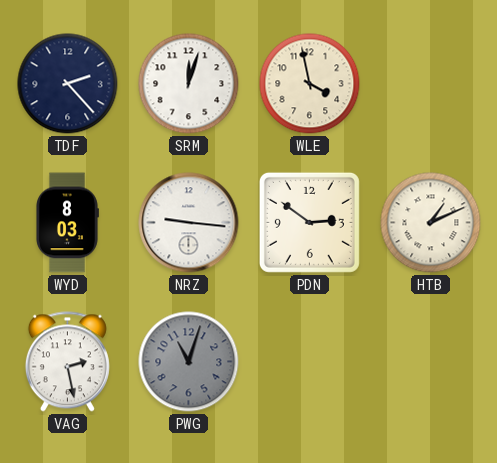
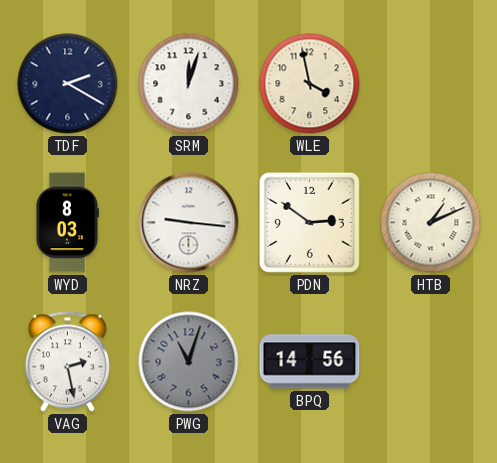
TDF: 2:23 -> 2:20
BPQ: none -> 14:56
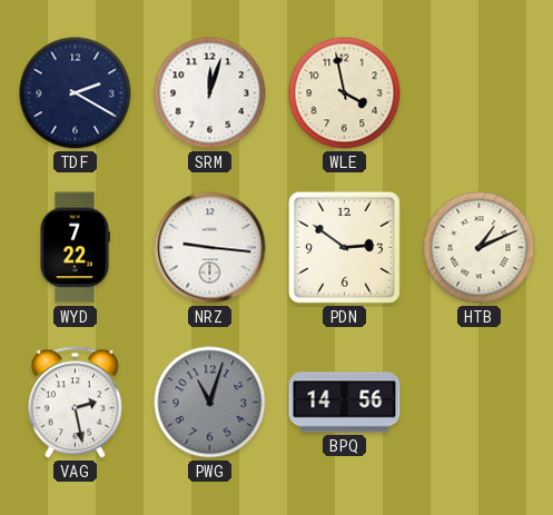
WYD: 8:03 -> 7:22
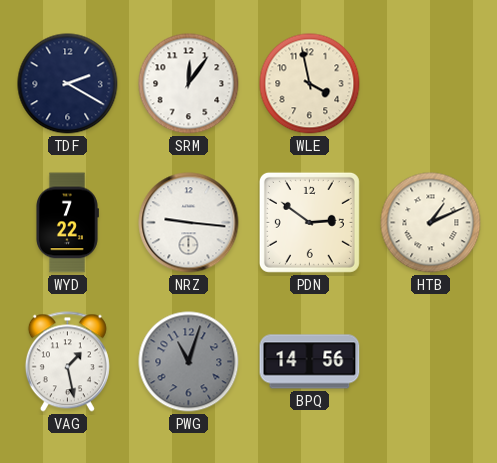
SRM: 12:03 -> 12:06
VAG: 2:28 -> 1:28
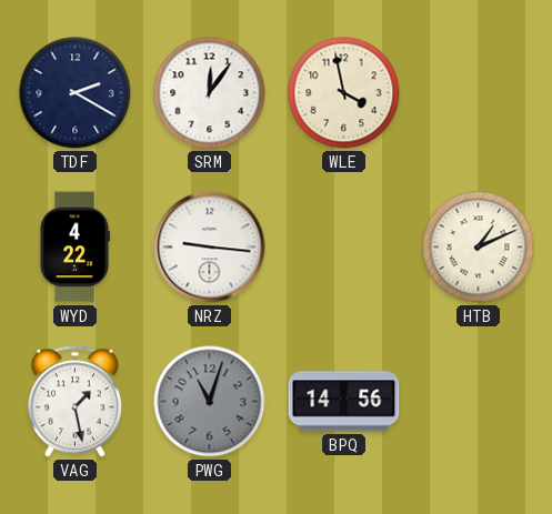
WYD: 7:22 -> 4:22
PDN: 2:51 -> none
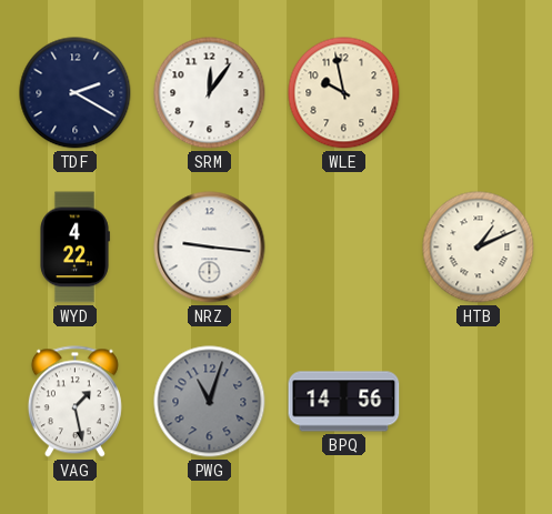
WLE: 3:58 -> 9:58
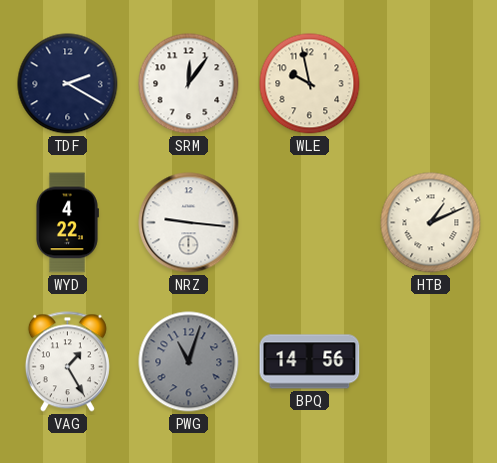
VAG: 1:28 -> 1:25
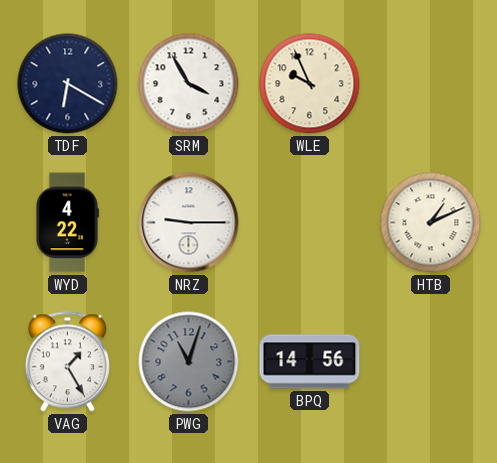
TDF: 2:20 -> 6:20
SRM: 12:06 -> 3:55
WLE: 9:58 -> 9:56
NRZ: 9:16 -> 9:15
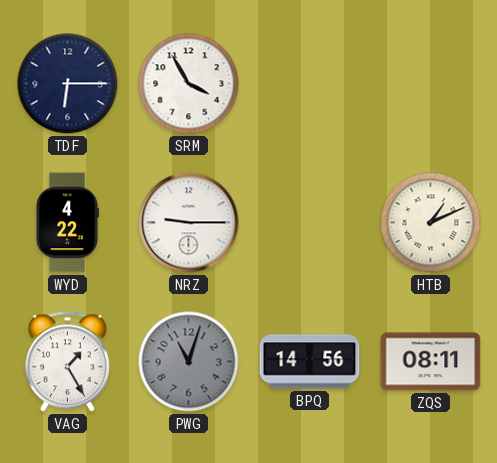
TDF: 6:20 -> 6:15
WLE: 9:56 -> none
ZQS: none -> 08:11
